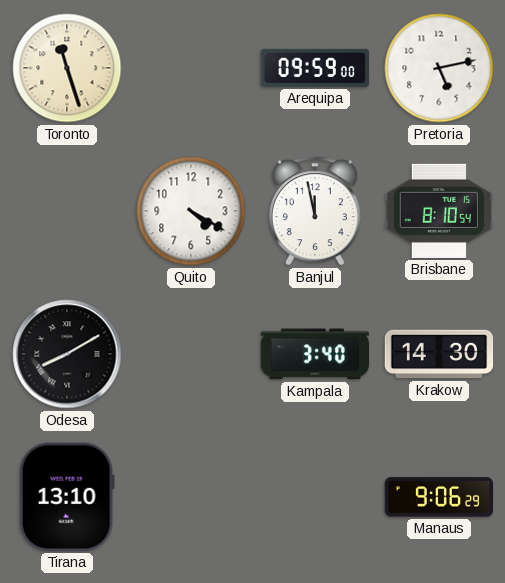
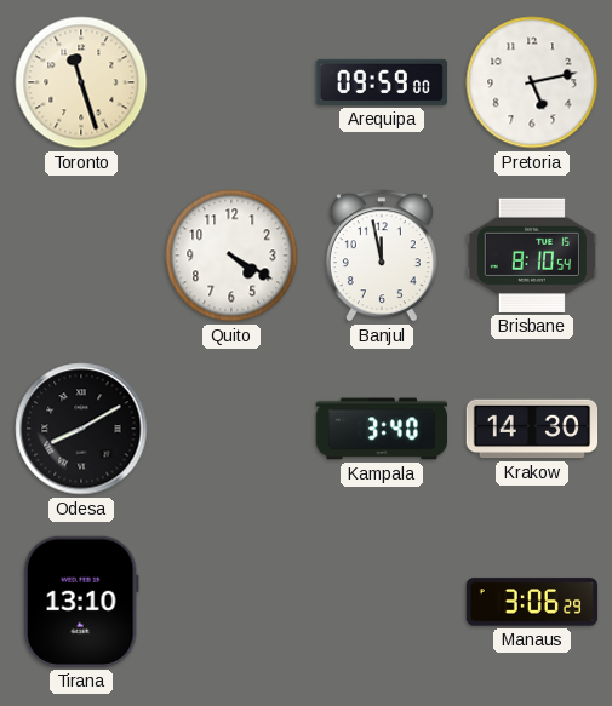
Manaus: 9:06 -> 3:06
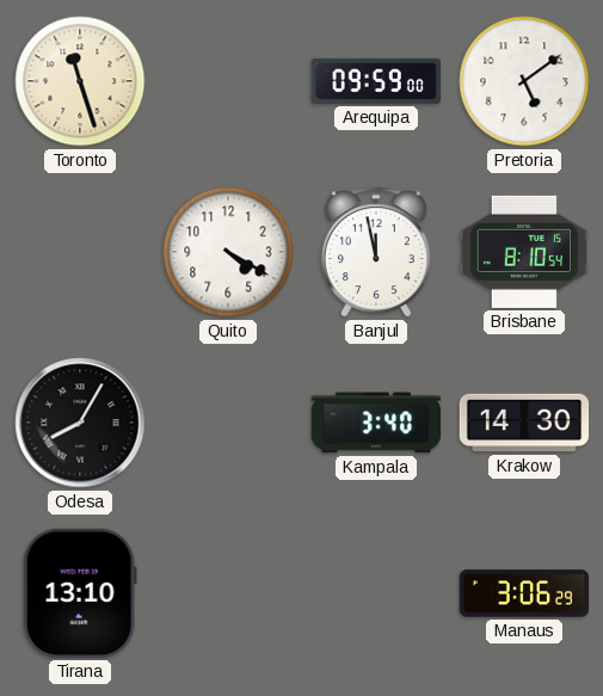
Pretoria: 5:13 -> 5:09
Odesa: 8:10 -> 8:05
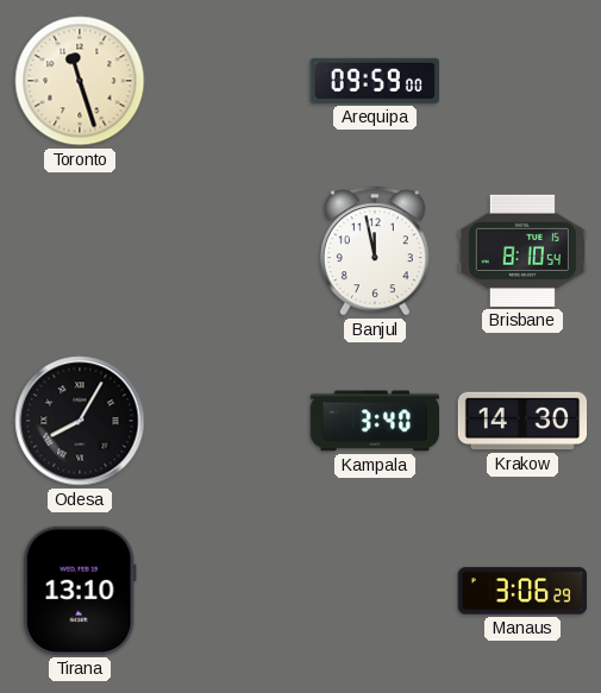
Pretoria: 5:09 -> none
Quito: 4:20 -> none
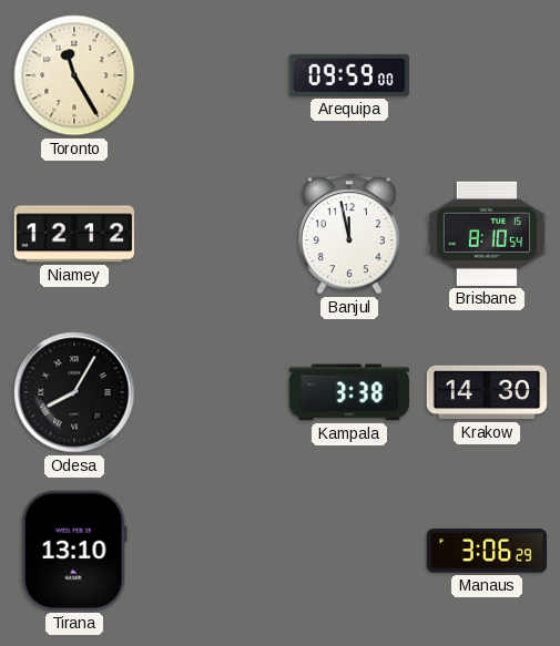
Toronto: 11:27 -> 11:25
Niamey: none -> 12:12
Kampala: 3:40 -> 3:38
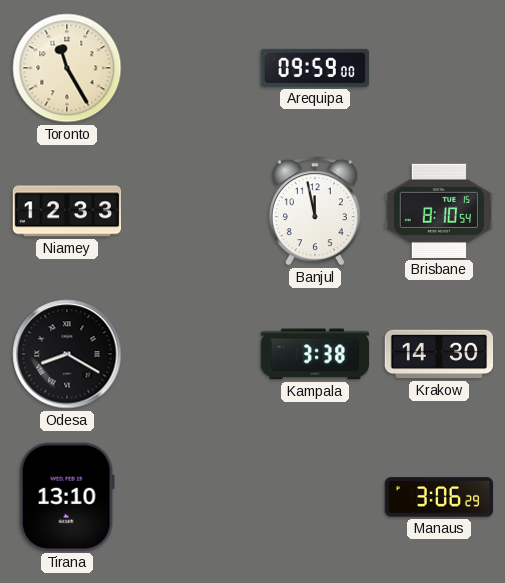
Niamey: 12:12 -> 12:33
Odesa: 8:05 -> 8:20
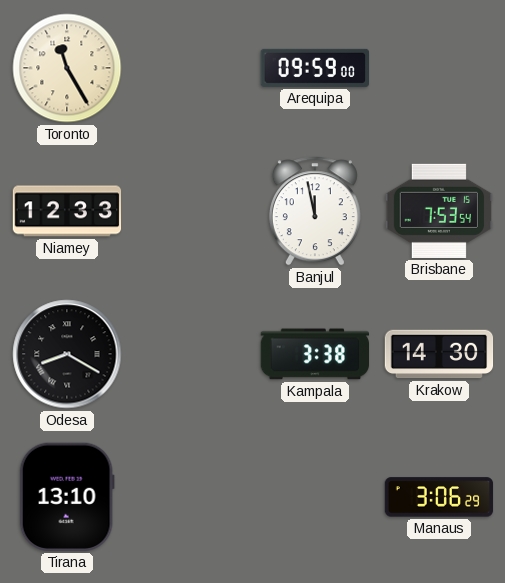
Brisbane: 8:10 -> 7:53
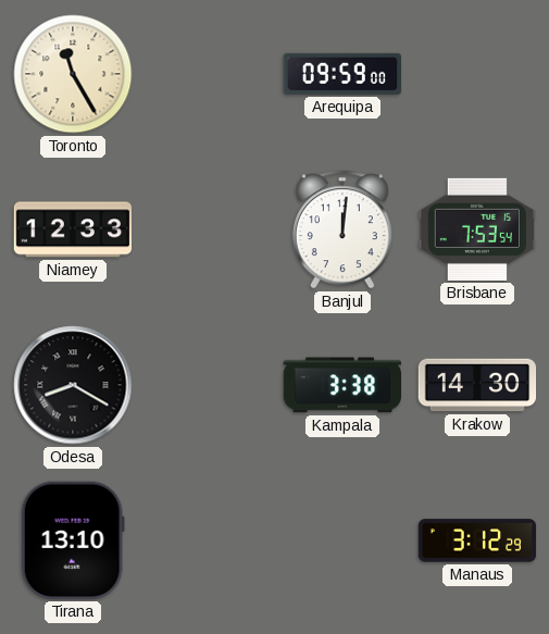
Banjul: 11:58 -> 12:01
Manaus: 3:06 -> 3:12
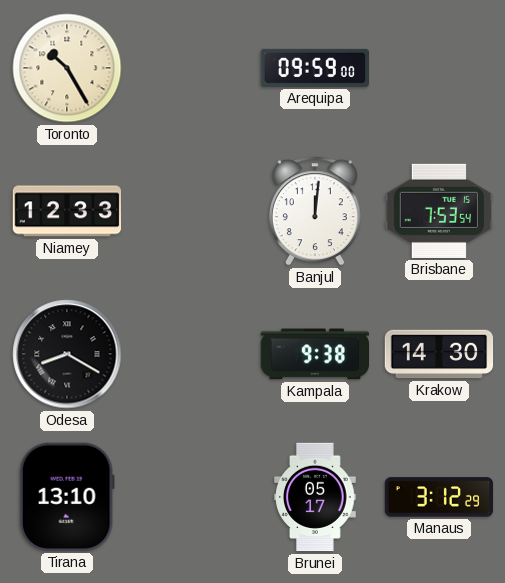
Toronto: 11:25 -> 10:25
Kampala: 3:38 -> 9:38
Brunei: none -> 05:17
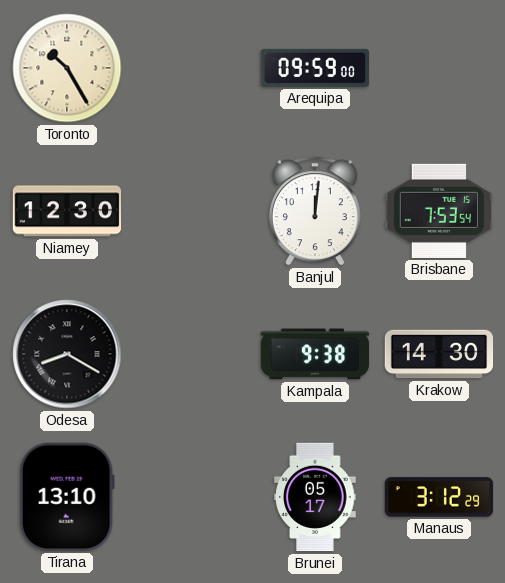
Niamey: 12:33 -> 12:30
